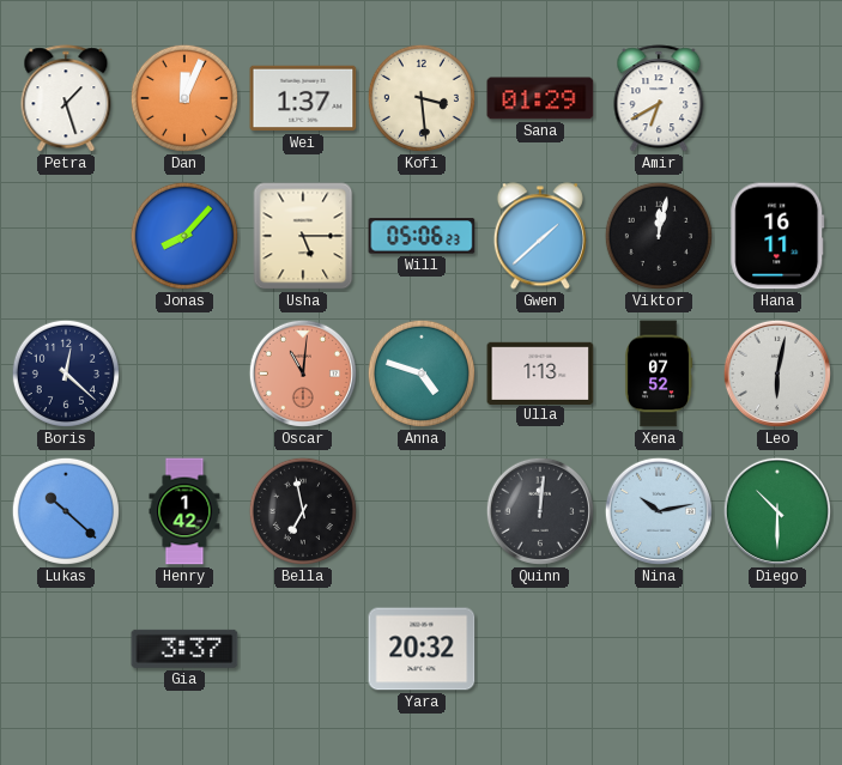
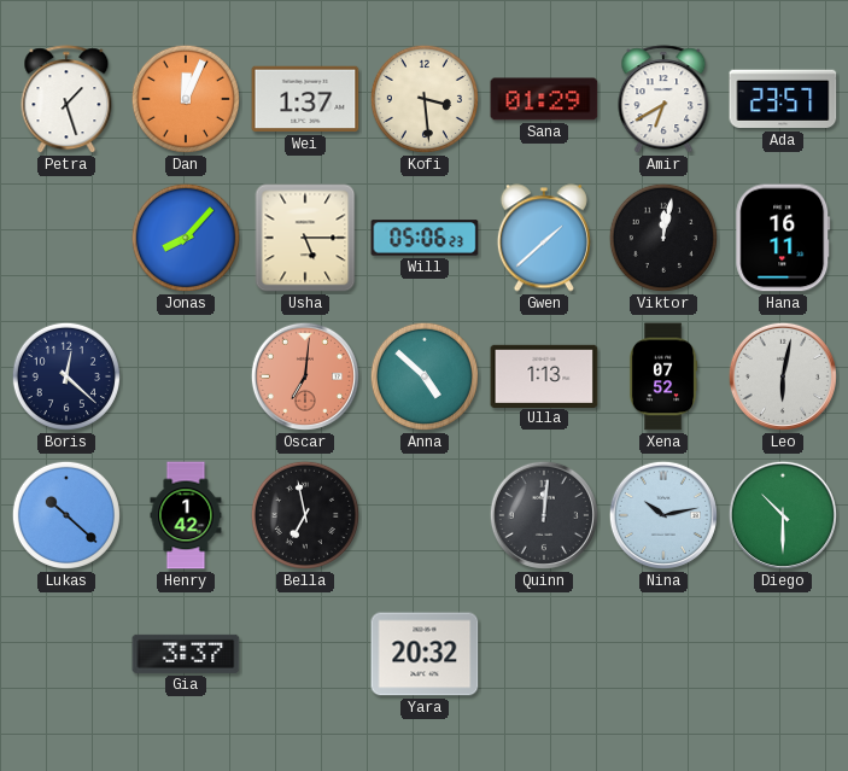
Ada: none -> 23:57
Oscar: 11:01 -> 7:01
Anna: 4:48 -> 4:52
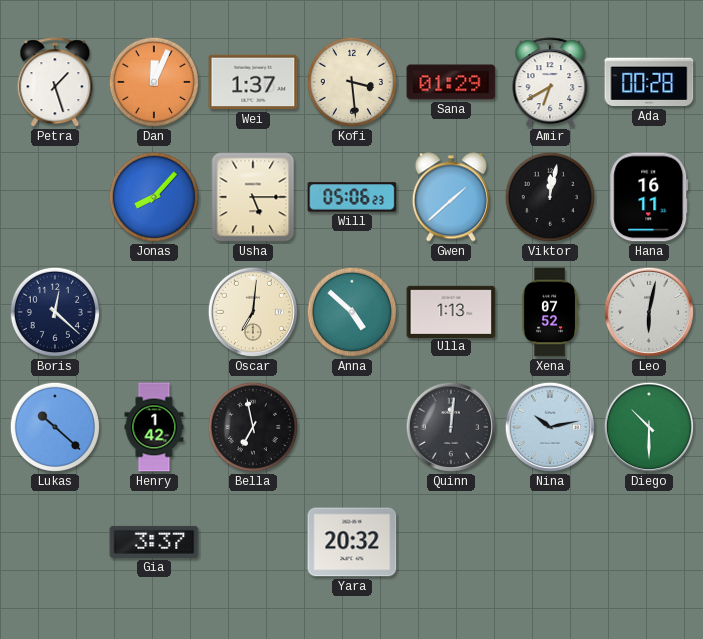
Ada: 23:57 -> 00:28
Oscar dial: salmon -> cream
